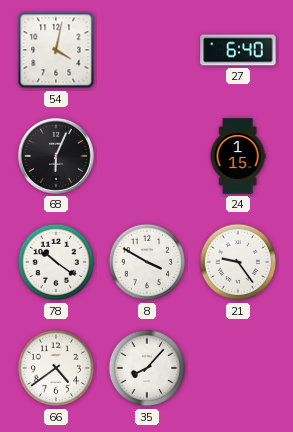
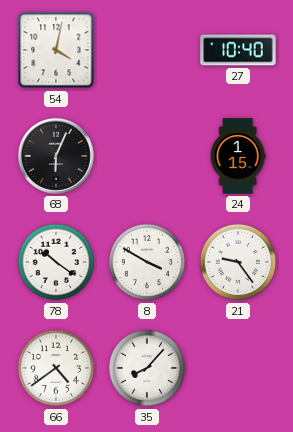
27: 6:40 -> 10:40
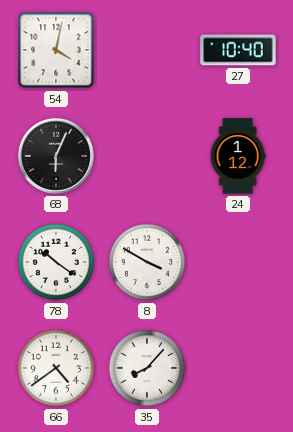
24: 1:15 -> 1:12
21: 9:24 -> none
